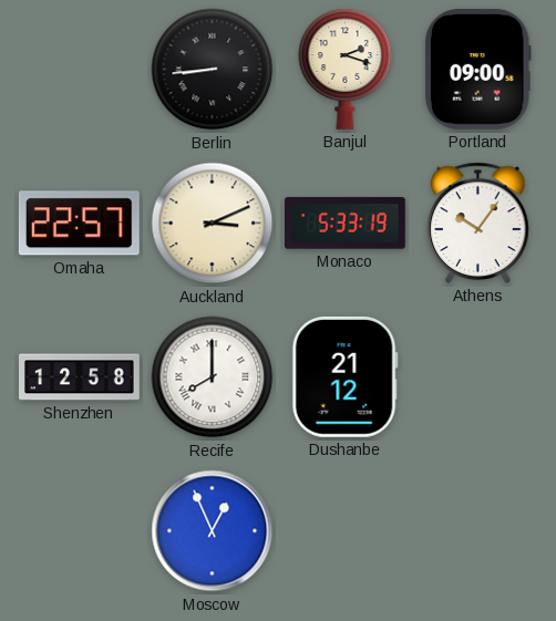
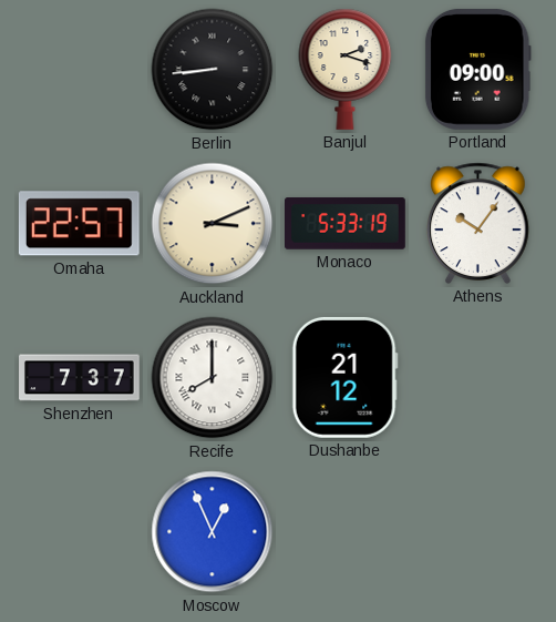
Shenzhen: 12:58 -> 7:37
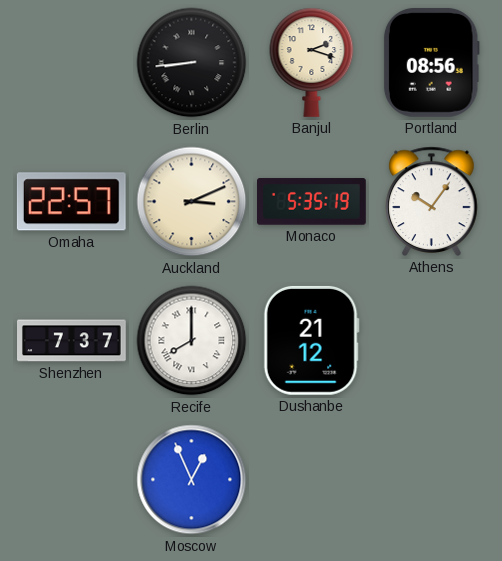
Portland: 09:00 -> 08:56
Monaco: 5:33 -> 5:35
